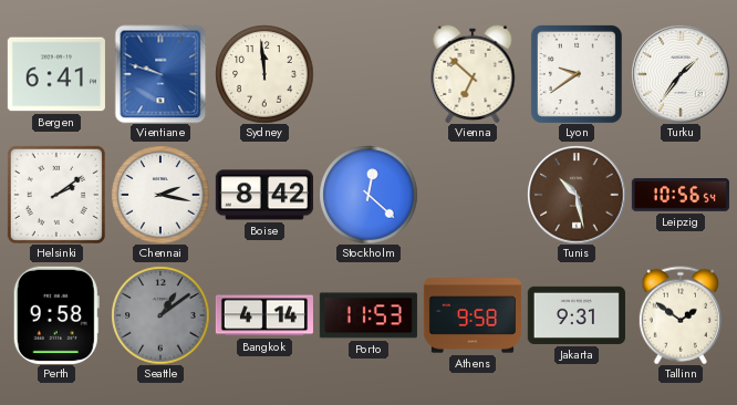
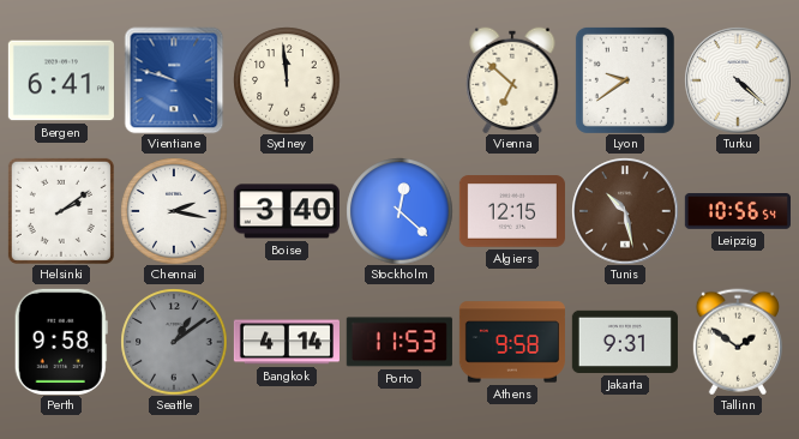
Turku: 1:36 -> 4:22
Boise: 8:42 -> 3:40
Algiers: none -> 12:15
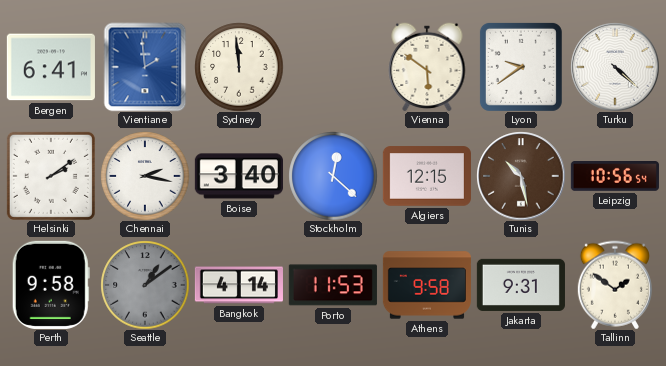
Vientiane: 9:48 -> 1:59
Vienna: 6:52 -> 5:51
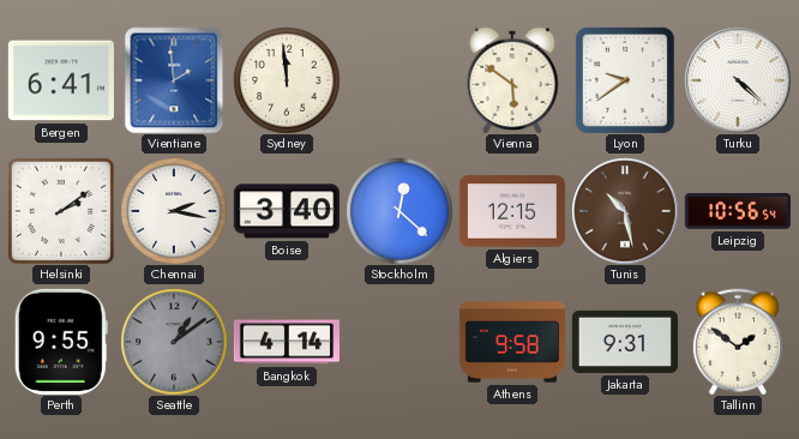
Perth: 9:58 -> 9:55
Porto: 11:53 -> none
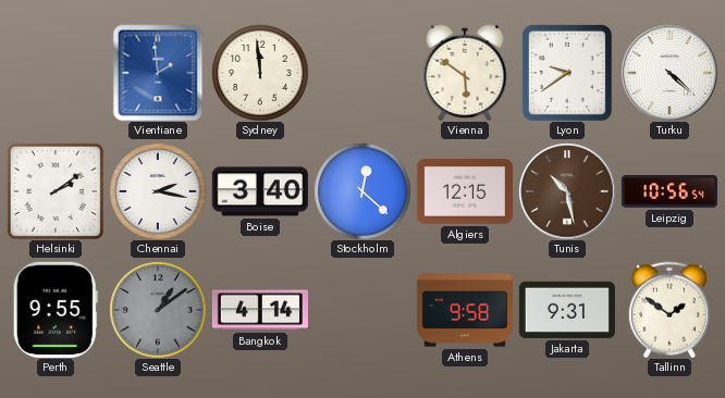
Bergen: 6:41 -> none
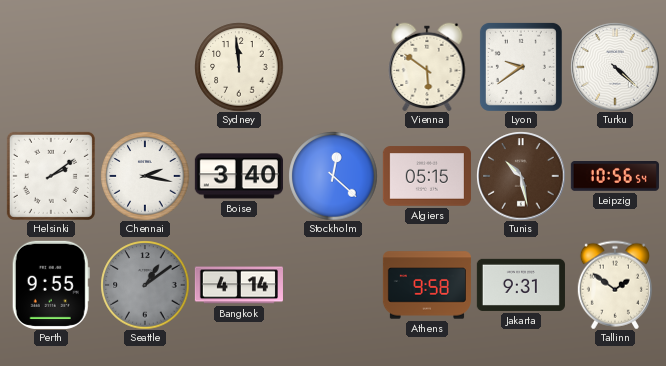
Vientiane: 1:59 -> none
Algiers: 12:15 -> 05:15
